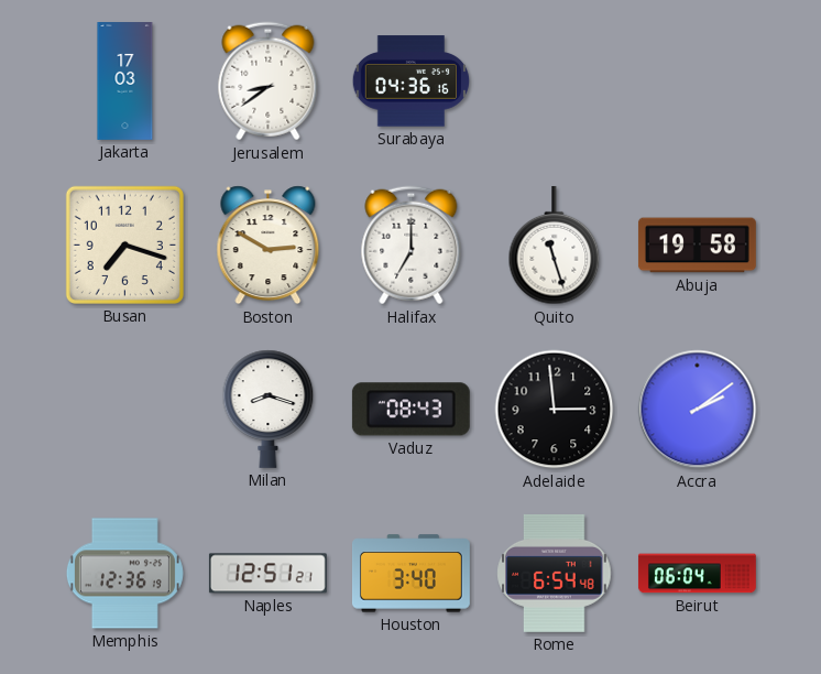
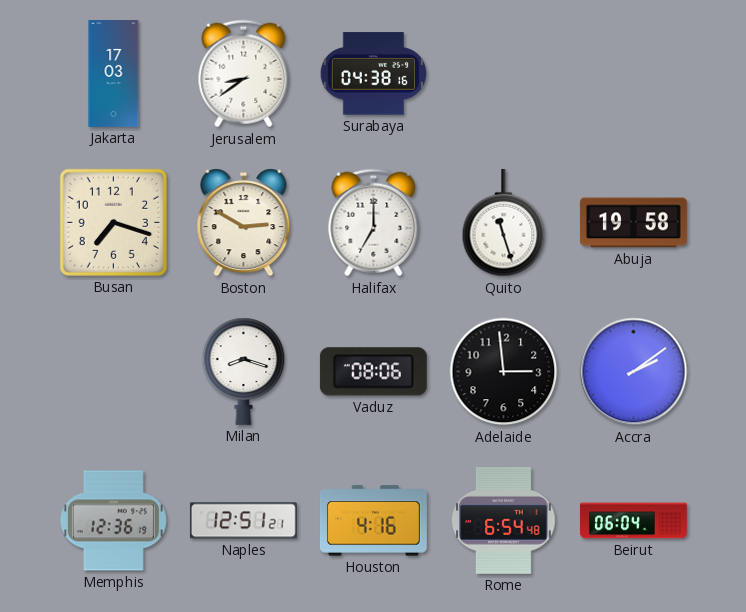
Surabaya: 04:36 -> 04:38
Vaduz: 08:43 -> 08:06
Houston: 3:40 -> 4:16
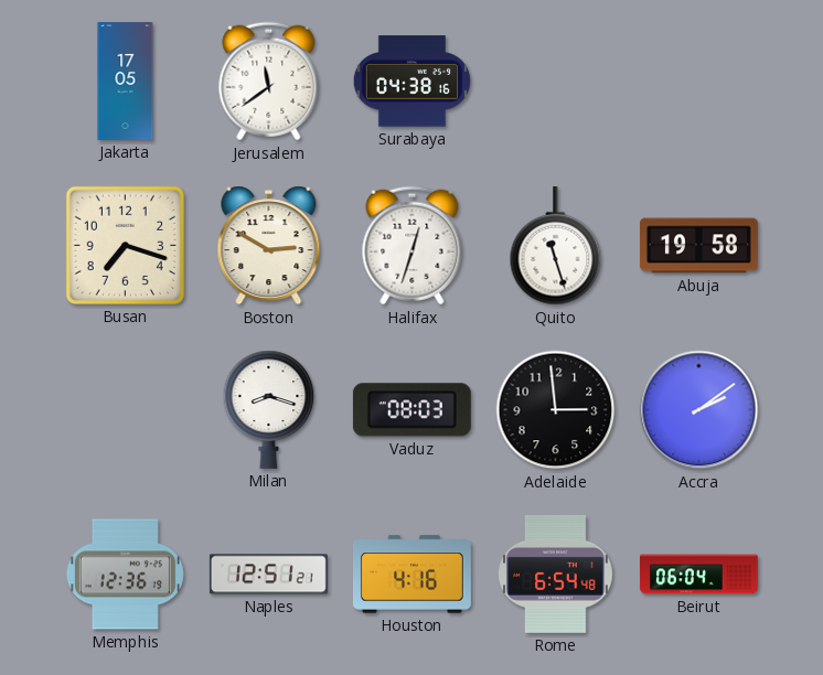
Jakarta: 17:03 -> 17:05
Jerusalem: 8:39 -> 11:39
Halifax: 7:00 -> 12:33
Vaduz: 08:06 -> 08:03
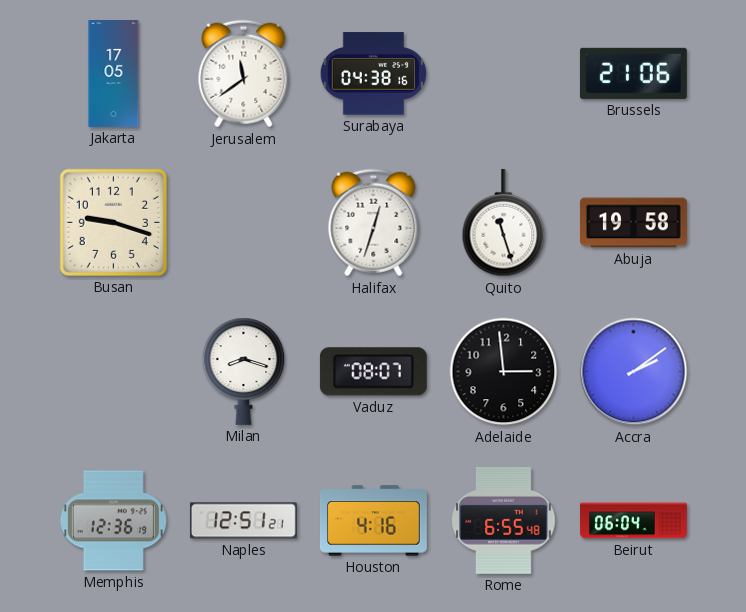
Brussels: none -> 21:06
Busan: 7:18 -> 9:18
Boston: 2:50 -> none
Vaduz: 08:03 -> 08:07
Rome: 6:54 -> 6:55
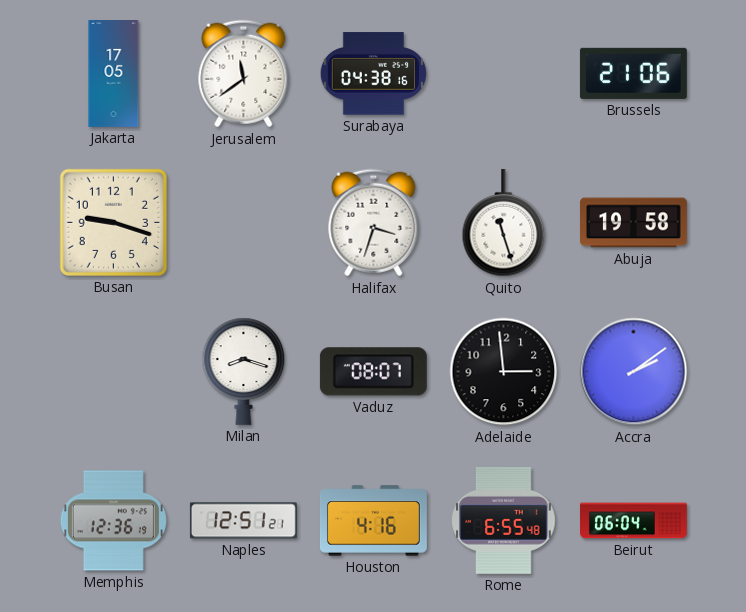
Halifax: 12:33 -> 3:33
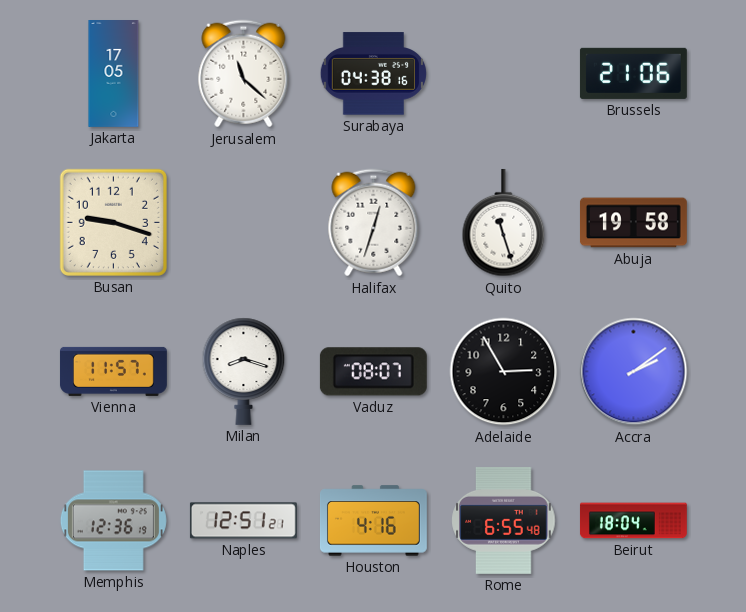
Jerusalem: 11:39 -> 11:22
Halifax: 3:33 -> 12:33
Vienna: none -> 11:57
Adelaide: 2:59 -> 2:55
Beirut: 06:04 -> 18:04
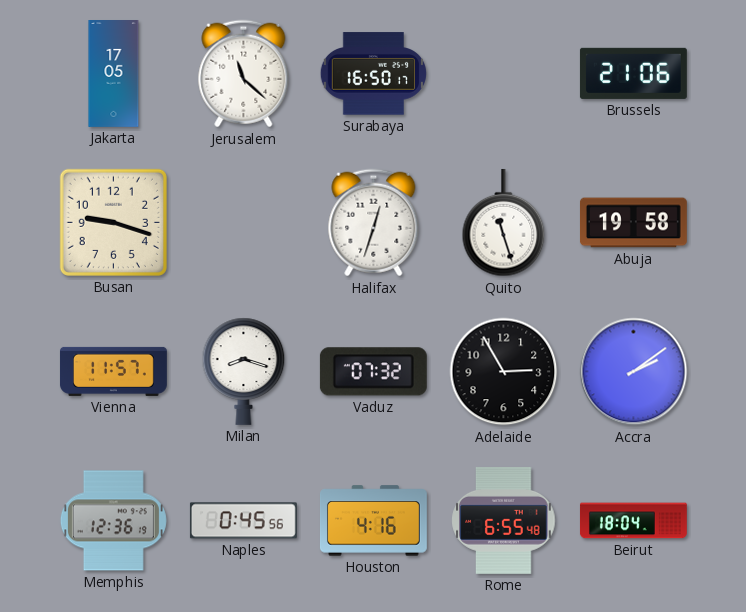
Surabaya: 04:38 -> 16:50
Vaduz: 08:07 -> 07:32
Naples: 12:51 -> 0:45
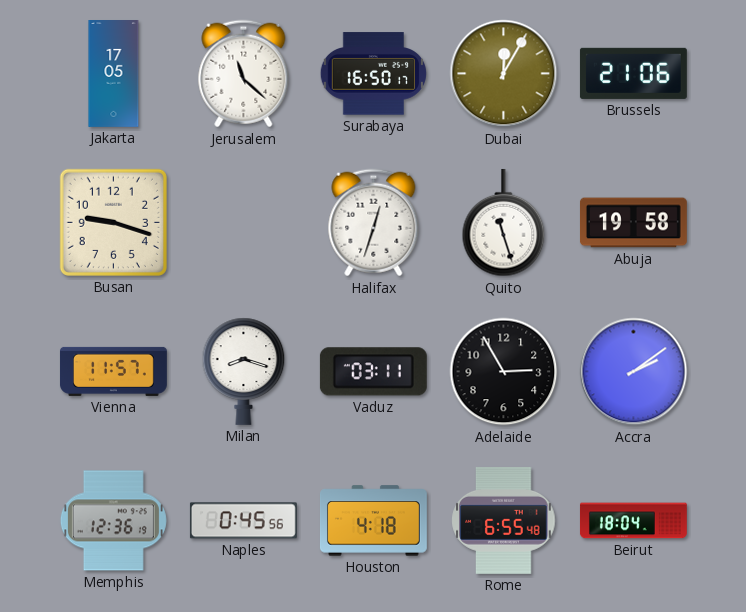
Dubai: none -> 12:05
Vaduz: 07:32 -> 03:11
Houston: 4:16 -> 4:18
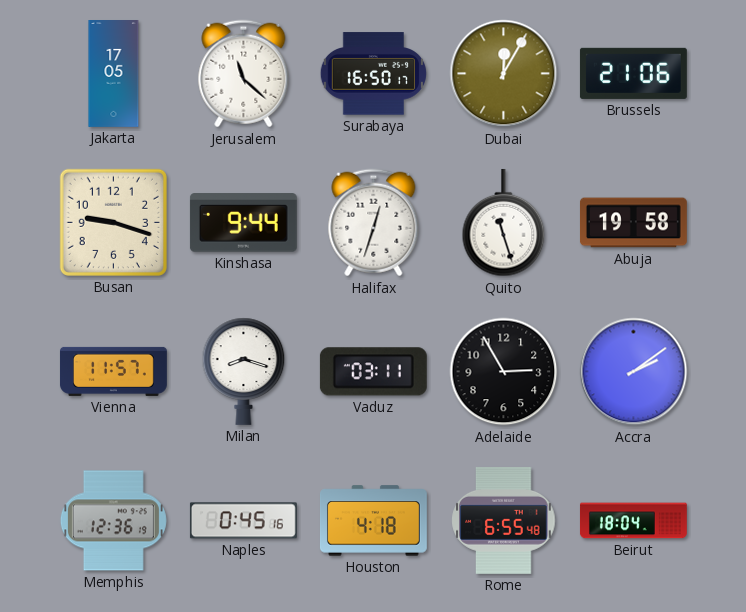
Kinshasa: none -> 9:44
Naples: 0:45:56 -> 0:45:16
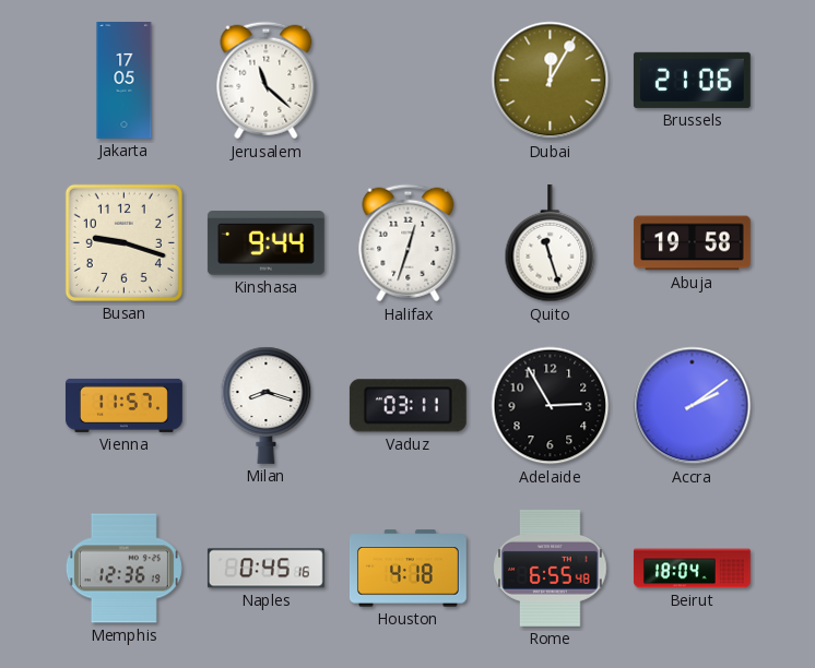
Surabaya: 16:50 -> none
